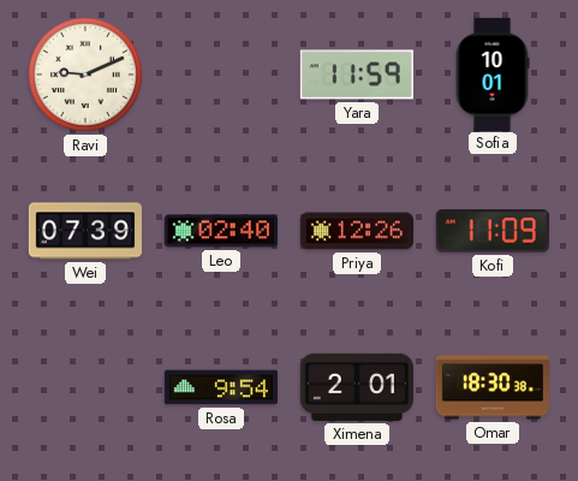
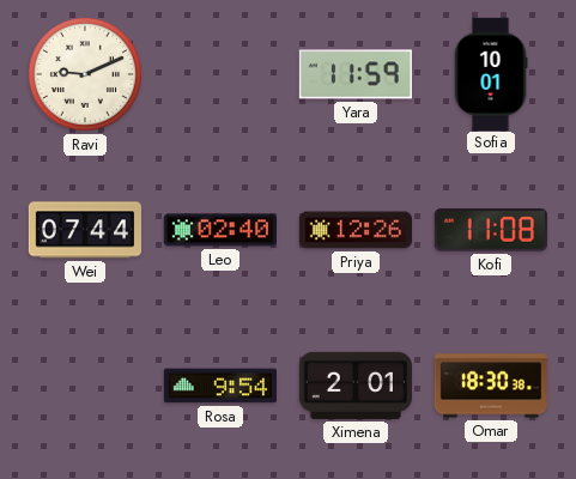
Wei: 07:39 -> 07:44
Kofi: 11:09 -> 11:08
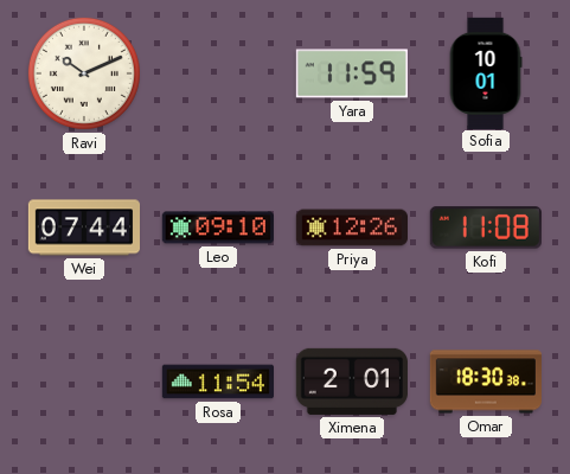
Ravi: 9:11 -> 10:11
Leo: 02:40 -> 09:10
Rosa: 9:54 -> 11:54
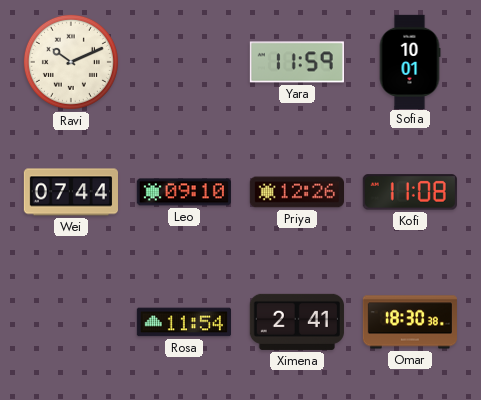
Ximena: 2:01 -> 2:41
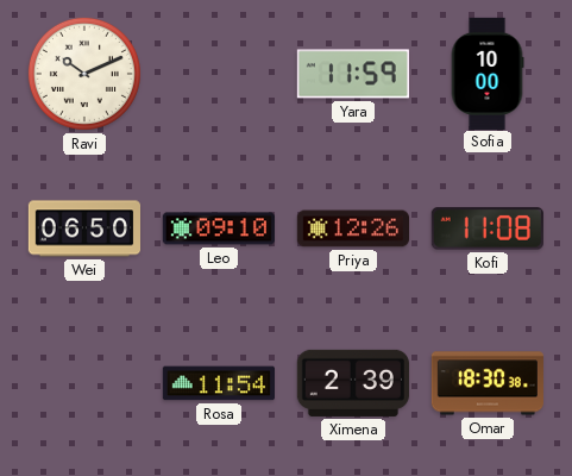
Sofia: 10:01 -> 10:00
Wei: 07:44 -> 06:50
Ximena: 2:41 -> 2:39
